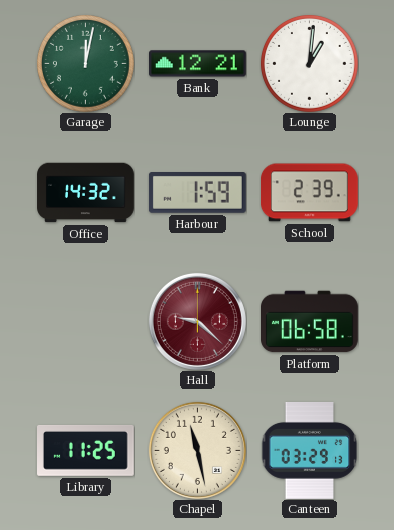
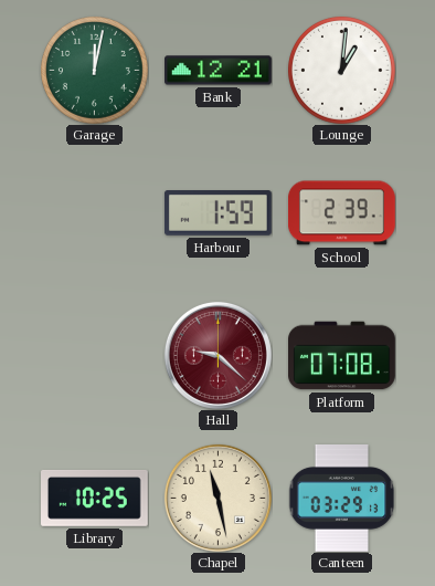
Office: 14:32 -> none
Platform: 06:58 -> 07:08
Library: 11:25 -> 10:25
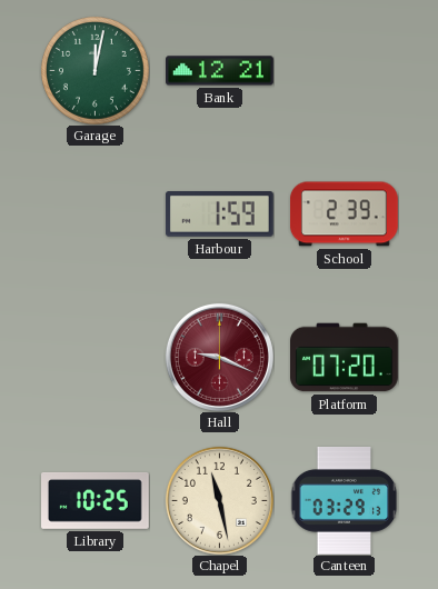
Lounge: 1:01 -> none
Hall: 9:22 -> 9:19
Platform: 07:08 -> 07:20
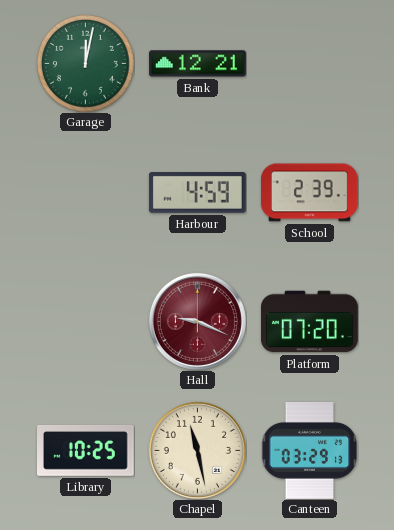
Harbour: 1:59 -> 4:59
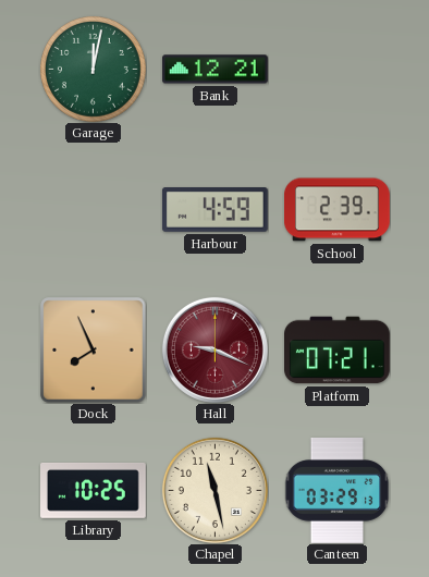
Dock: none -> 7:56
Platform: 07:20 -> 07:21
